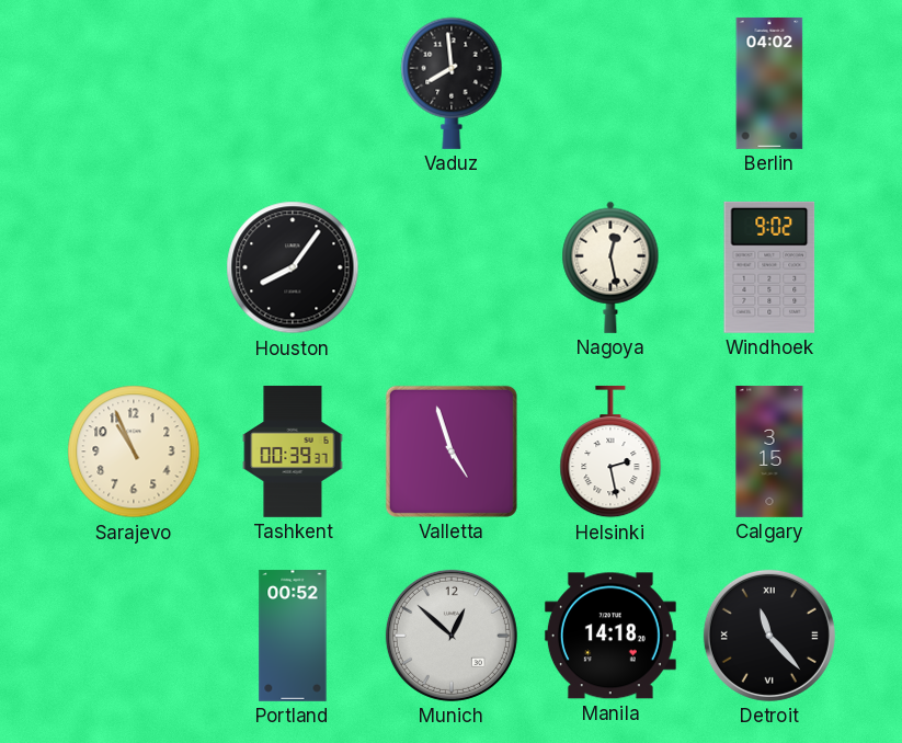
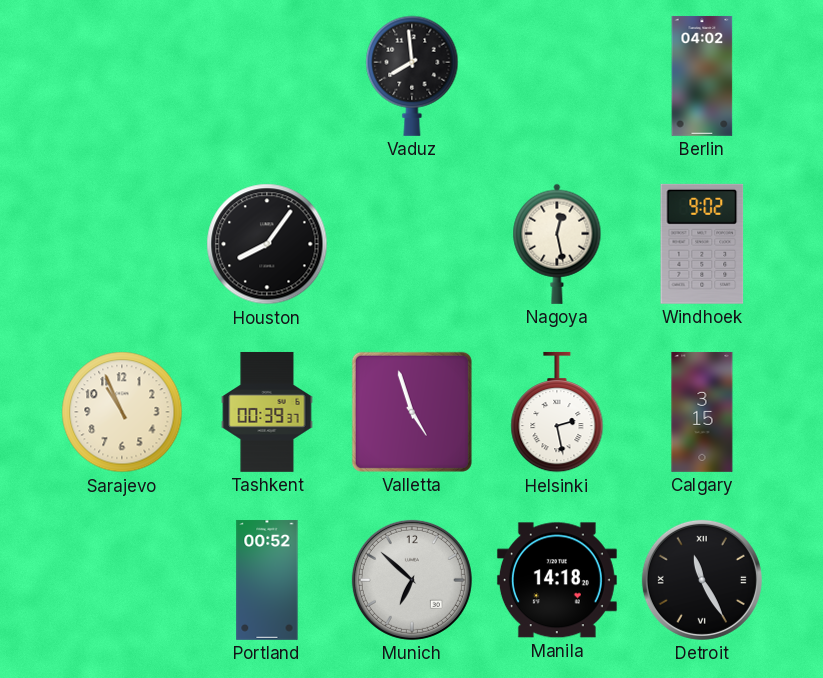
Munich: 12:52 -> 6:52
Detroit: 11:23 -> 11:25
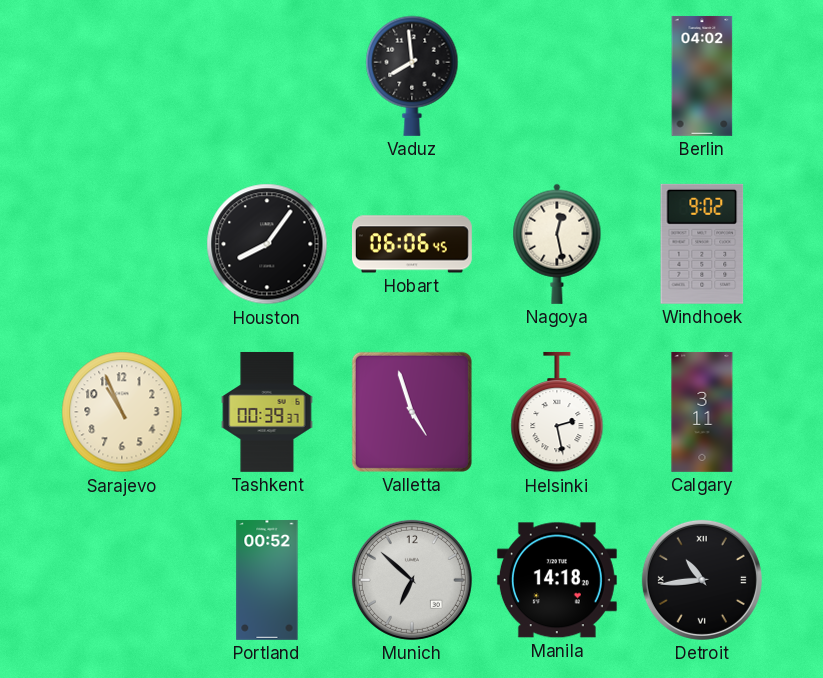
Hobart: none -> 06:06
Calgary: 3:15 -> 3:11
Detroit: 11:25 -> 10:44
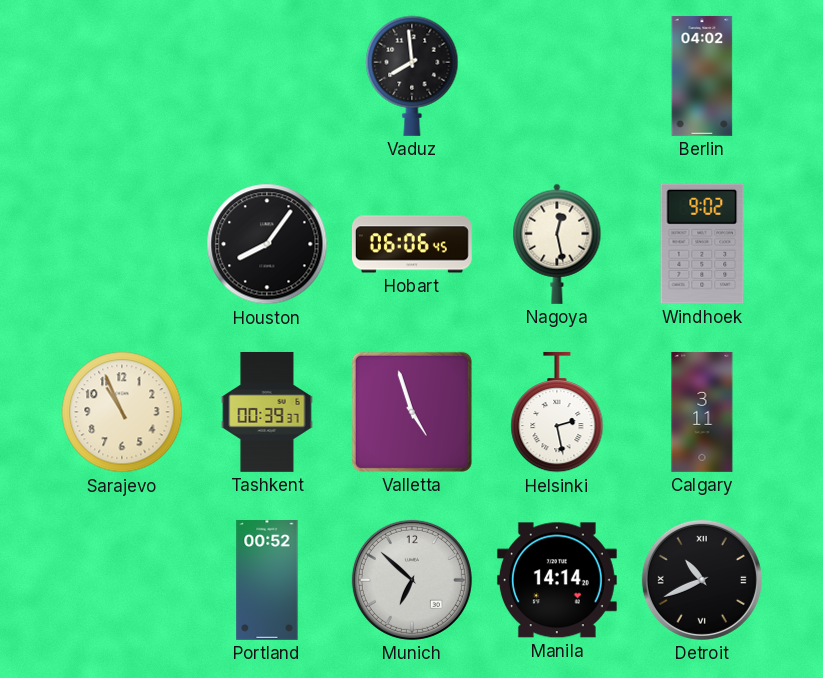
Manila: 14:18 -> 14:14
Detroit: 10:44 -> 10:41
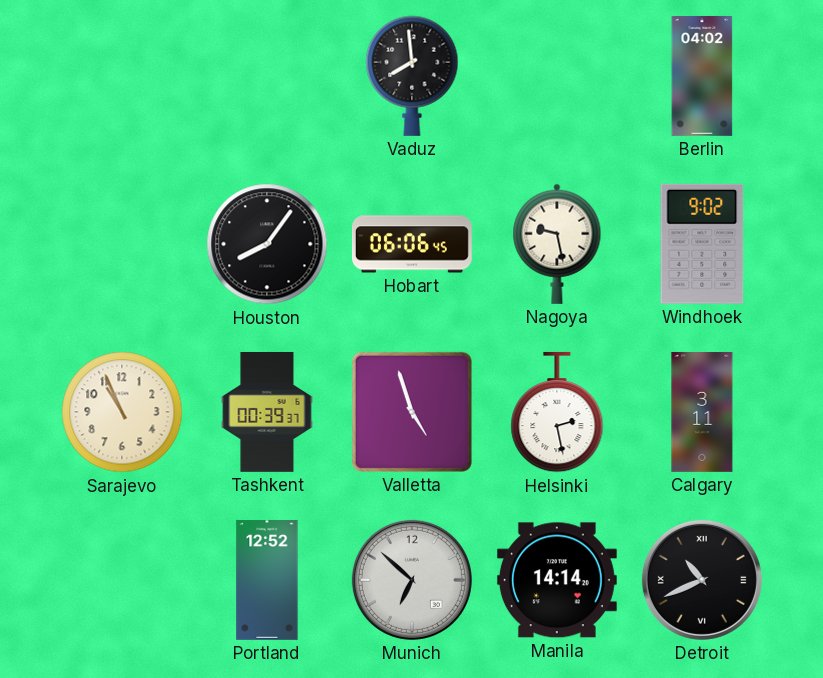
Nagoya: 12:28 -> 9:28
Portland: 00:52 -> 12:52
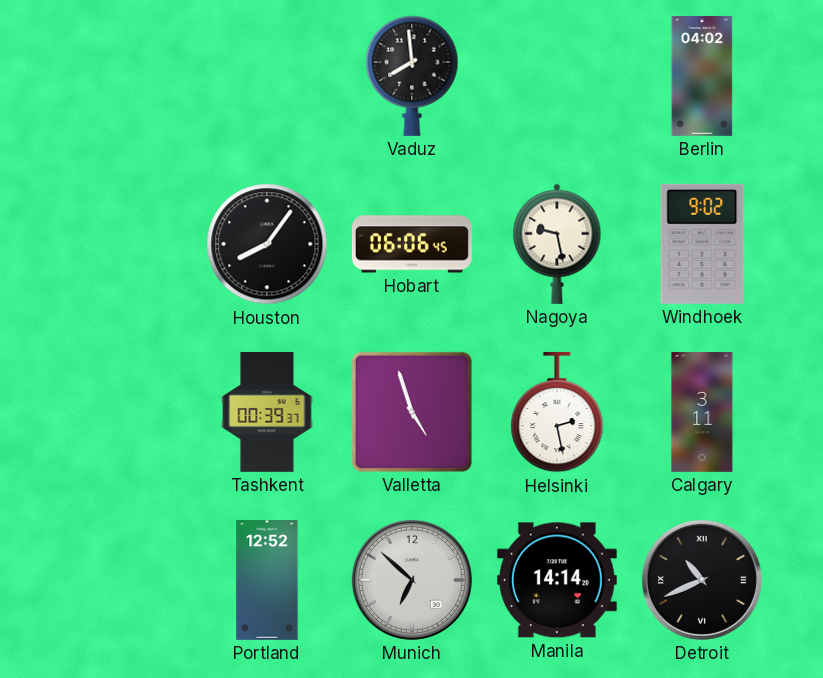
Sarajevo: 10:56 -> none
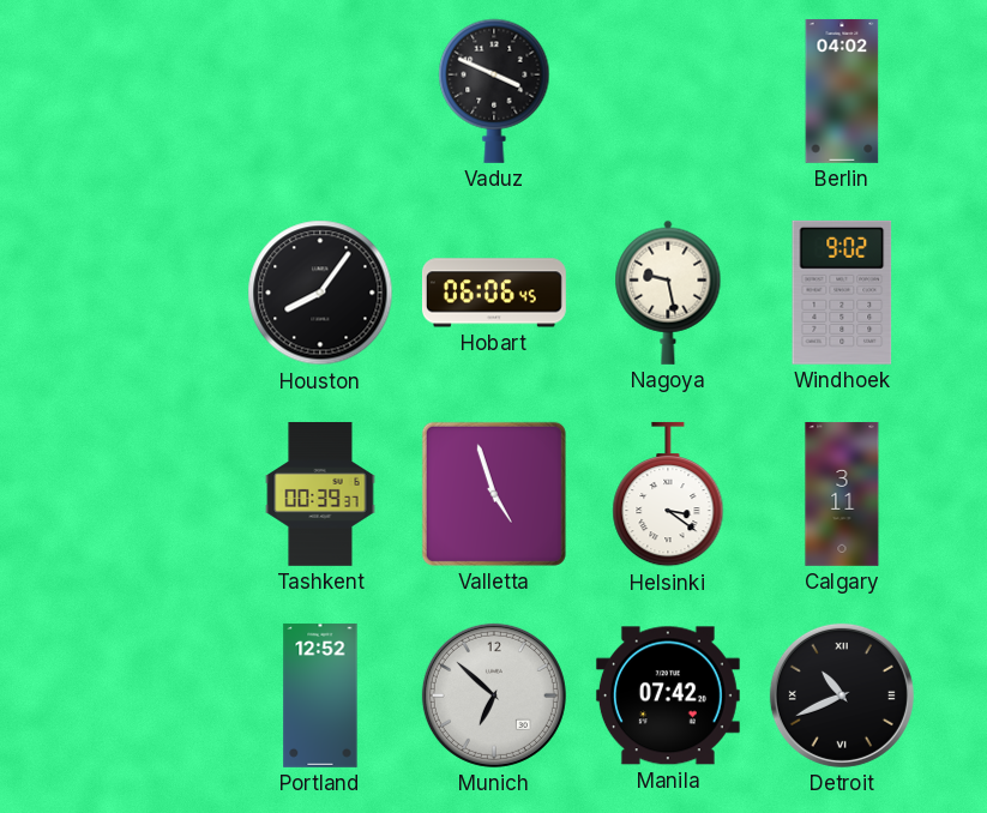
Vaduz: 7:59 -> 3:49
Helsinki: 2:28 -> 3:21
Manila: 14:14 -> 07:42
